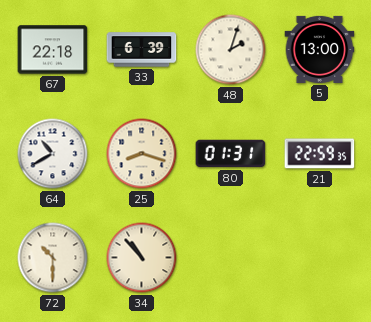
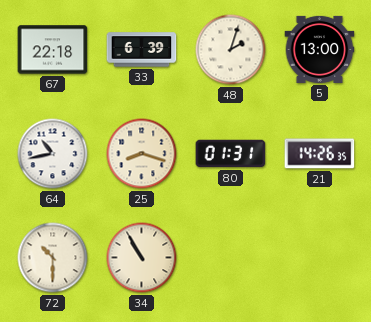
64: 10:40 -> 10:43
21: 22:59 -> 14:26
34: 10:53 -> 10:55
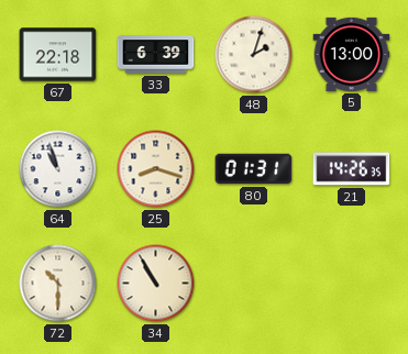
64: 10:43 -> 10:57
